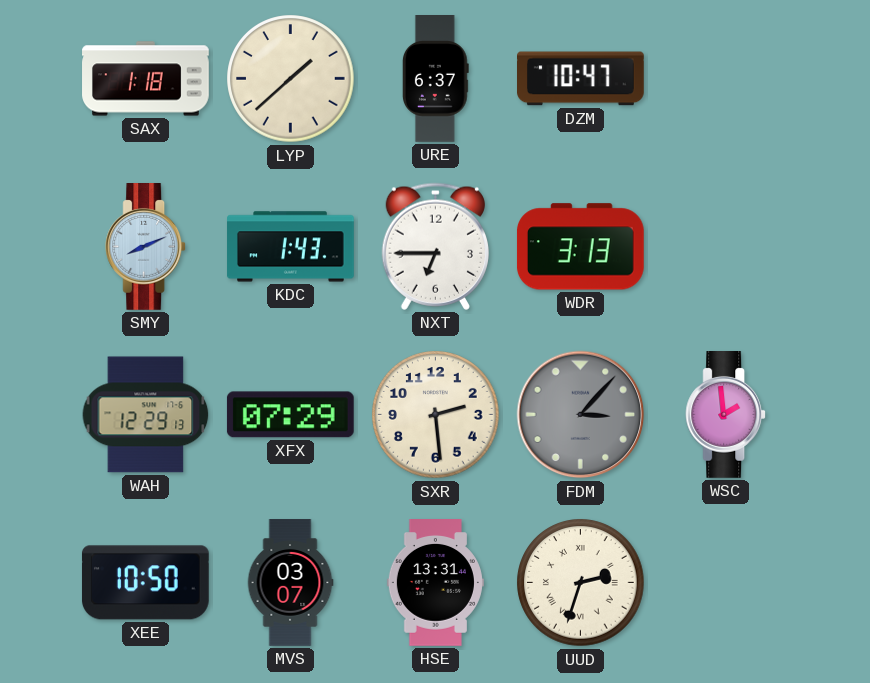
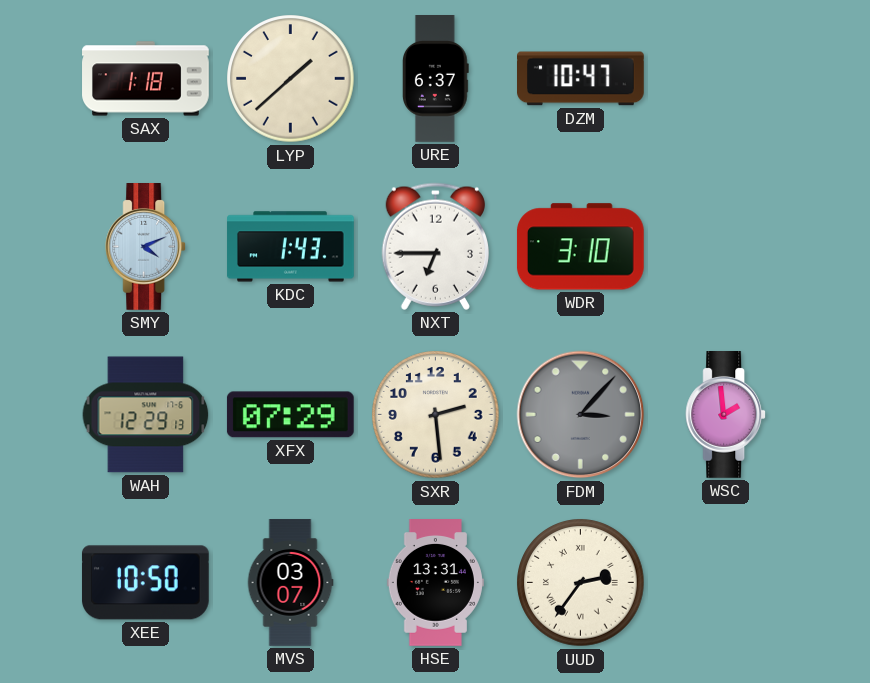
SMY: 8:11 -> 4:11
WDR: 3:13 -> 3:10
UUD: 2:33 -> 2:36
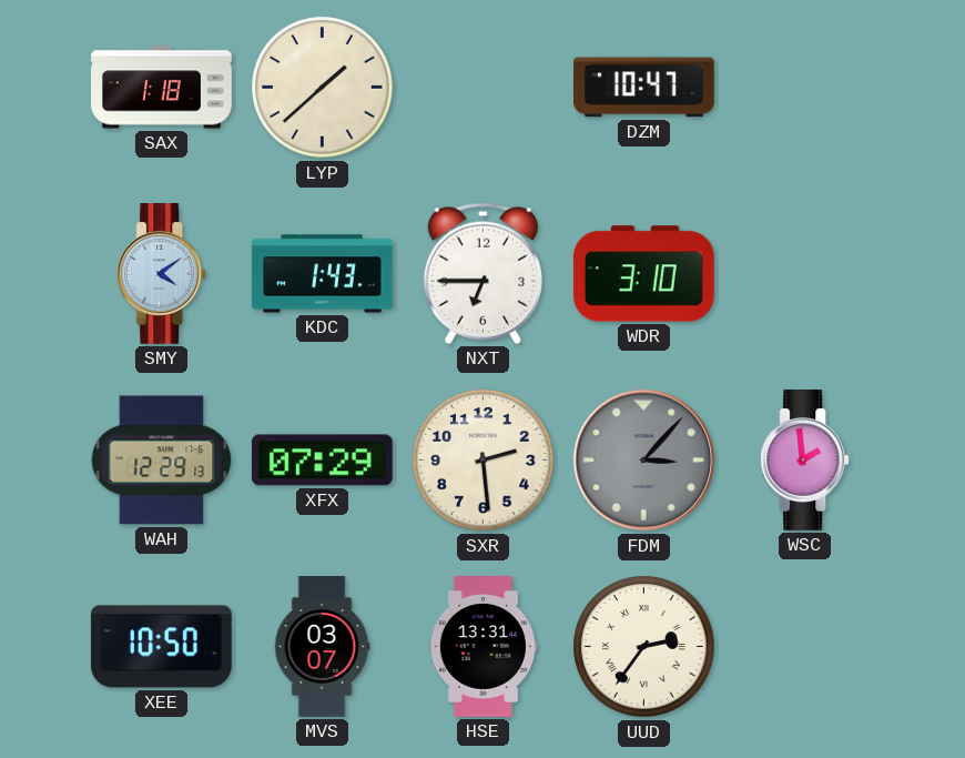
URE: 6:37 -> none
SMY: 4:11 -> 4:09
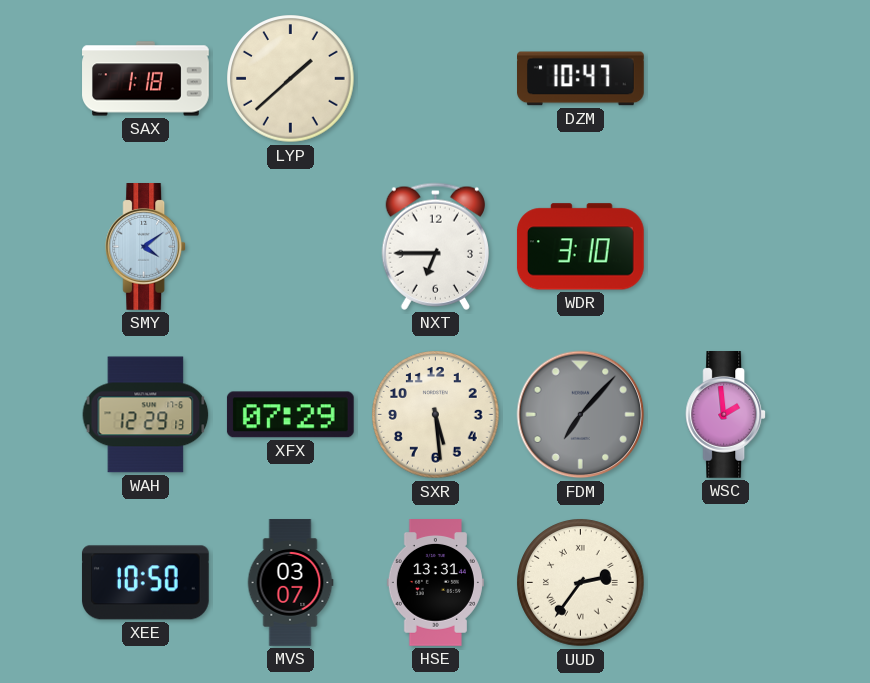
KDC: 1:43 -> none
SXR: 2:29 -> 5:29
FDM: 3:07 -> 7:07
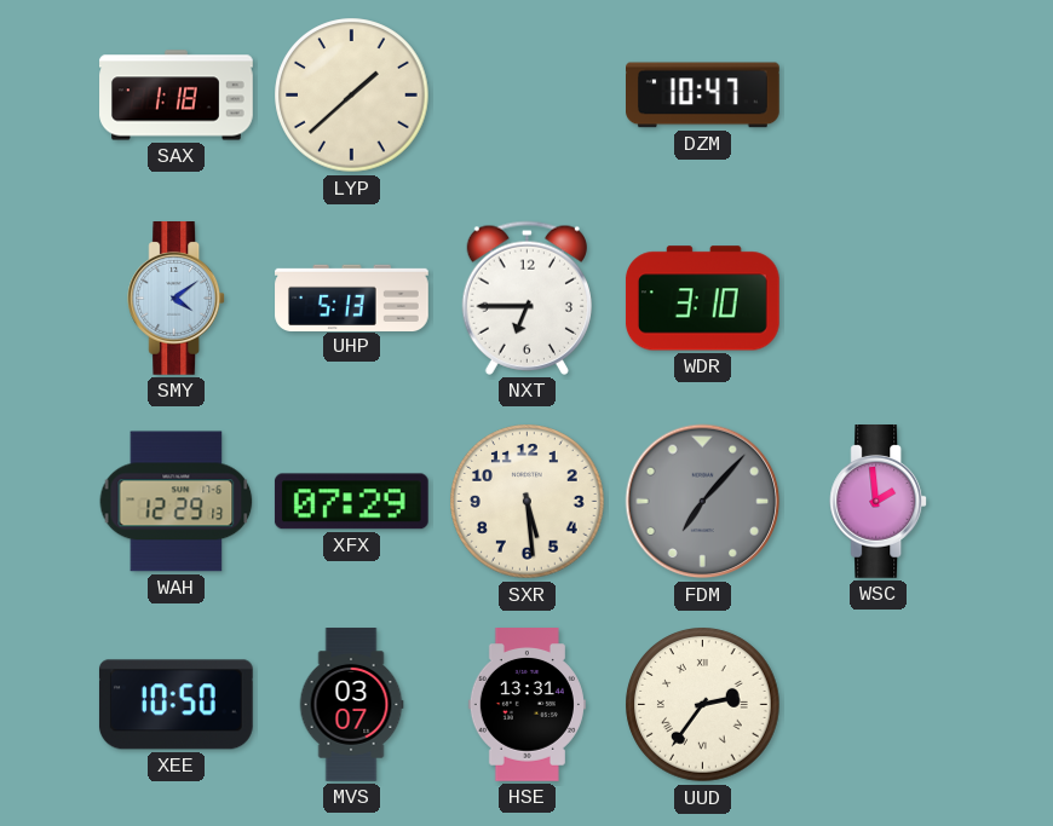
UHP: none -> 5:13
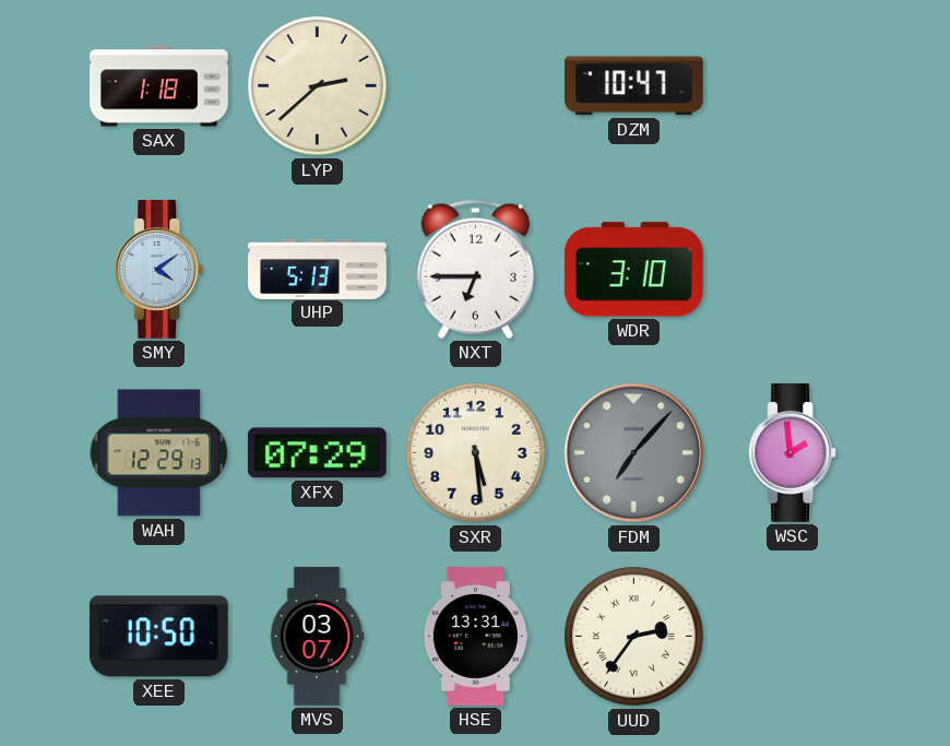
LYP: 1:38 -> 2:38
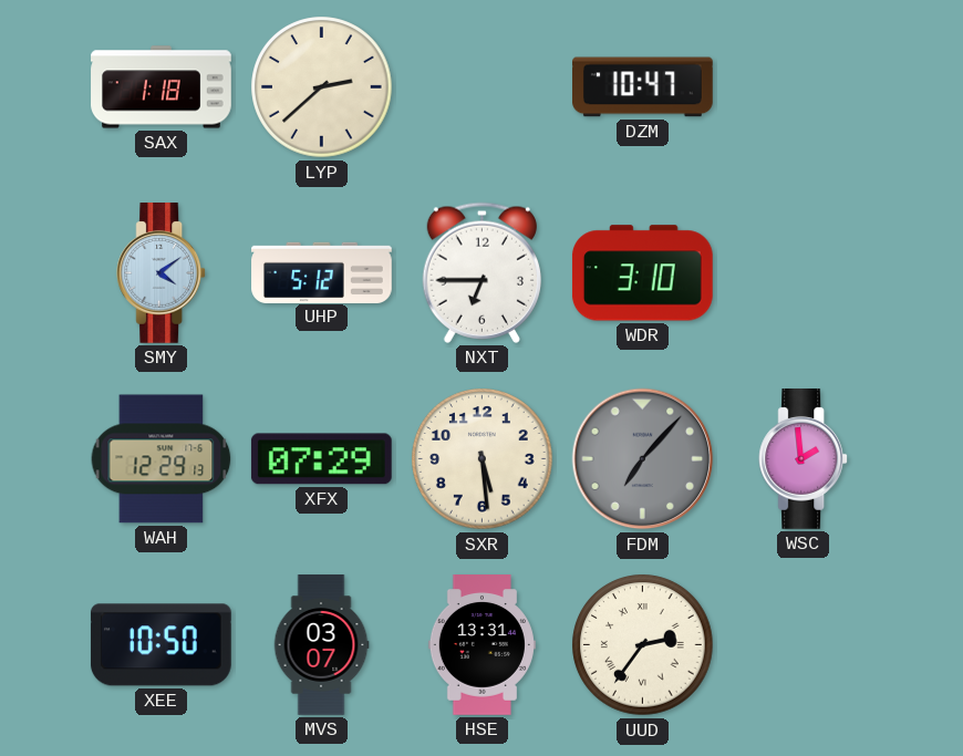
UHP: 5:13 -> 5:12
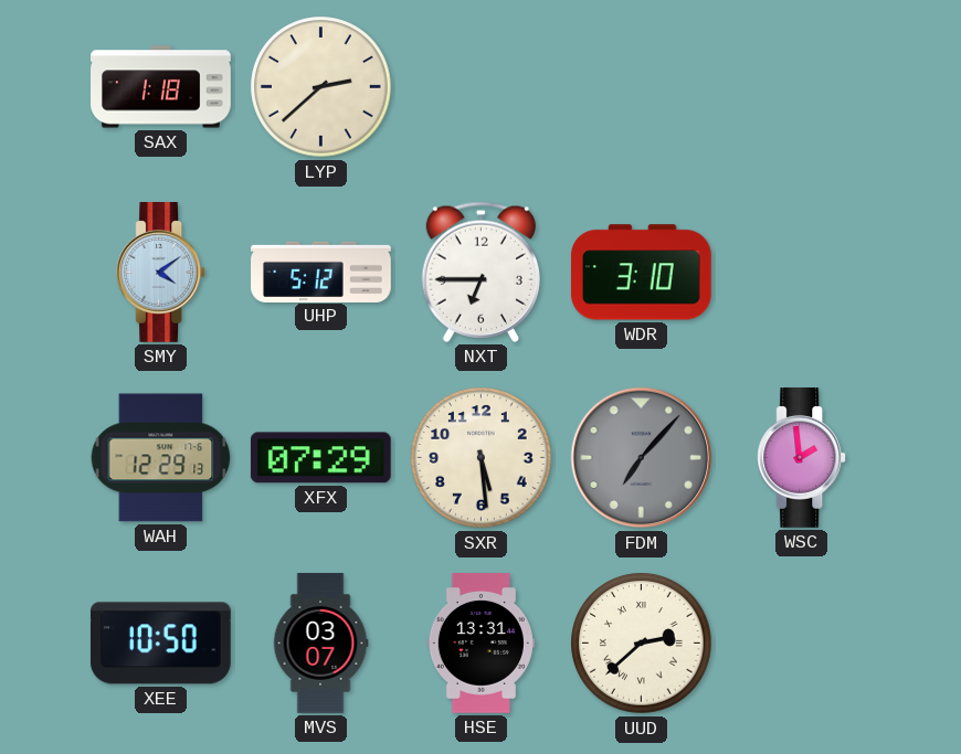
DZM: 10:47 -> none
UUD: 2:36 -> 2:38
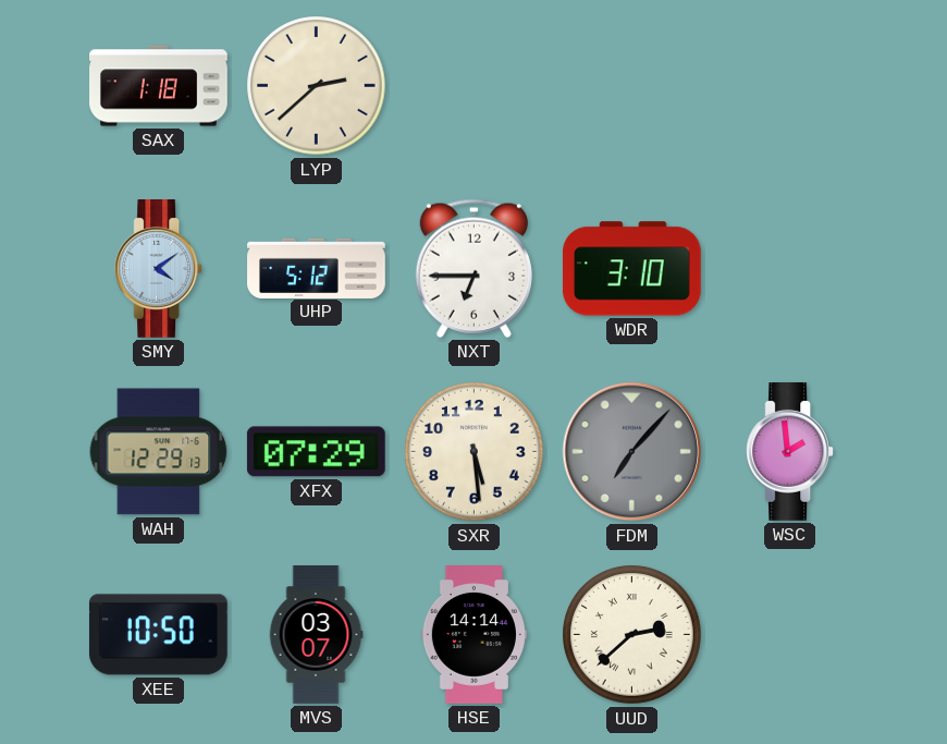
HSE: 13:31 -> 14:14
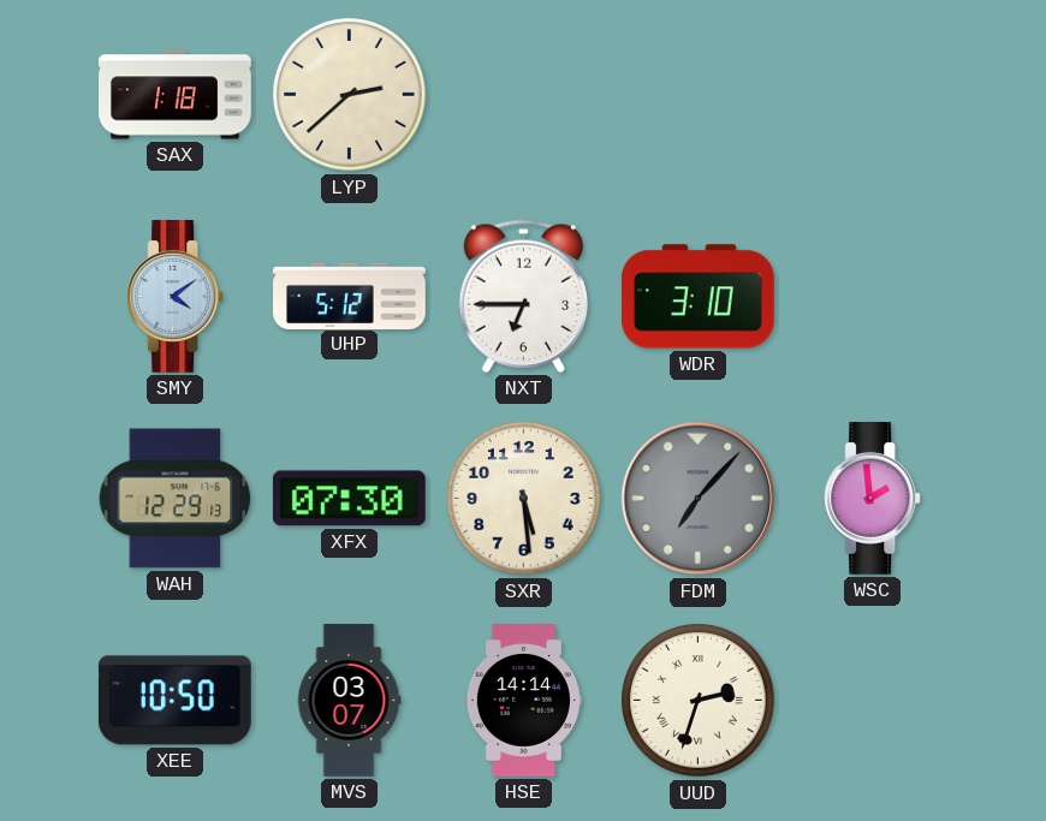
XFX: 07:29 -> 07:30
UUD: 2:38 -> 2:33
